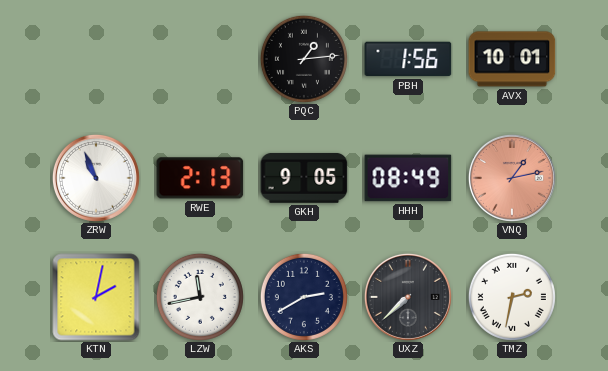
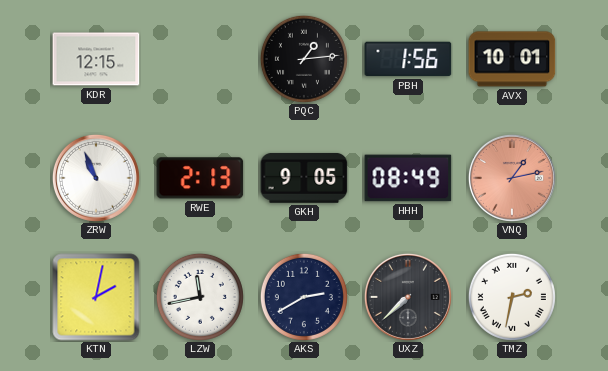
KDR: none -> 12:15
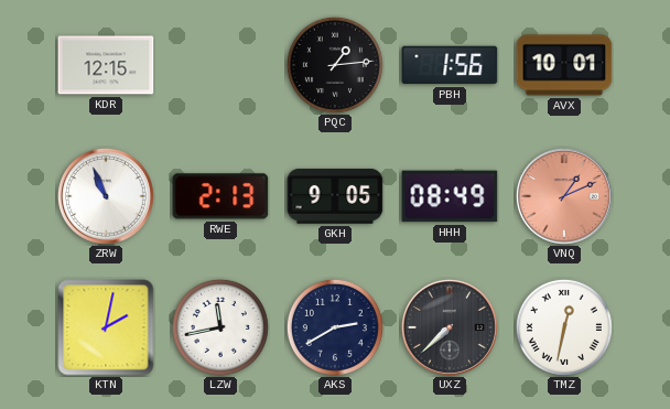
VNQ: 1:13 -> 1:11
TMZ: 2:32 -> 12:32
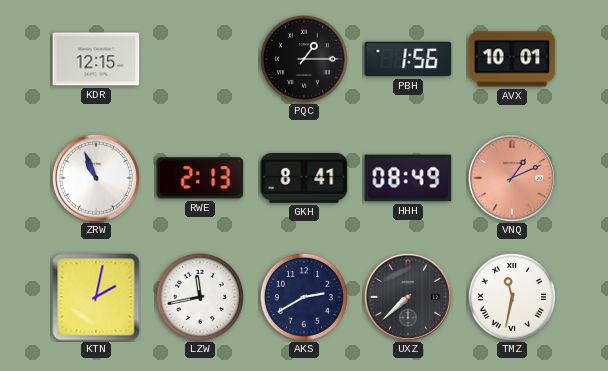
PQC: 1:14 -> 1:15
GKH: 9:05 -> 8:41
TMZ: 12:32 -> 11:32
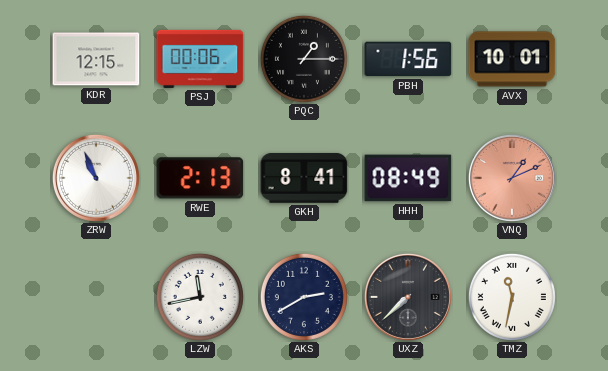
PSJ: none -> 00:06
KTN: 2:02 -> none
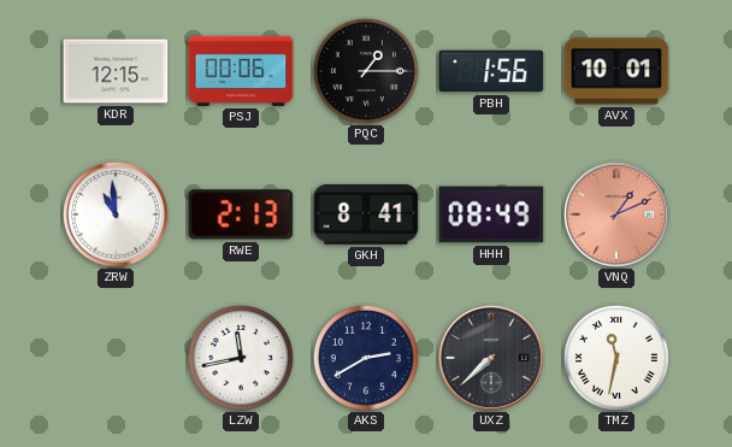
ZRW: 10:56 -> 10:59
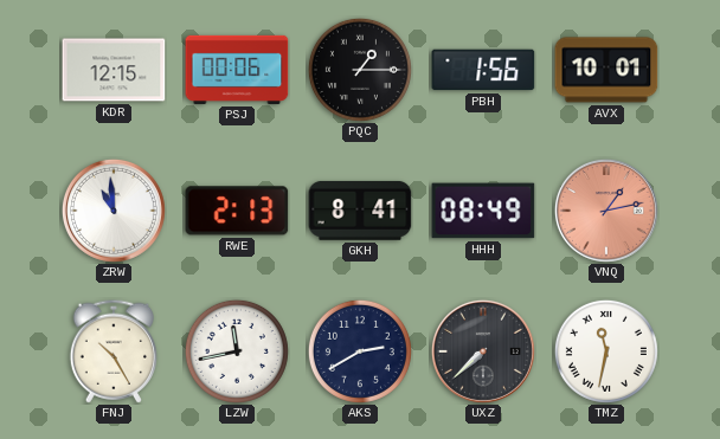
VNQ: 1:11 -> 1:13
FNJ: none -> 10:25
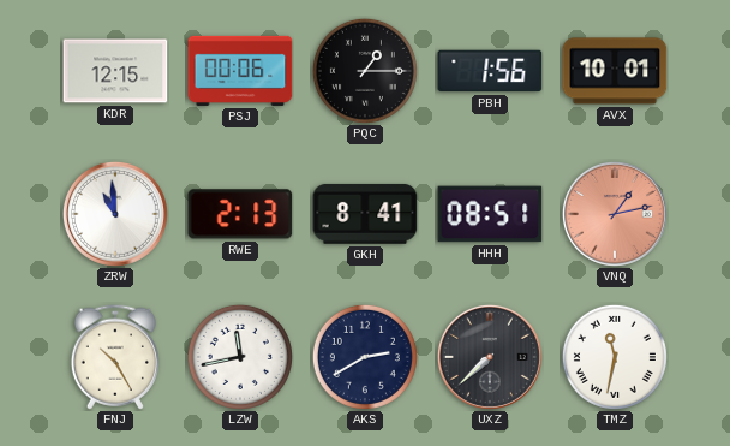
HHH: 08:49 -> 08:51
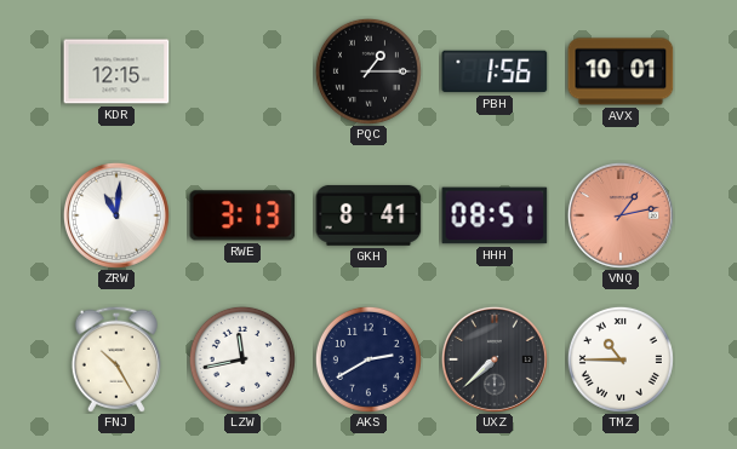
PSJ: 00:06 -> none
ZRW: 10:59 -> 11:01
RWE: 2:13 -> 3:13
TMZ: 11:32 -> 10:45
